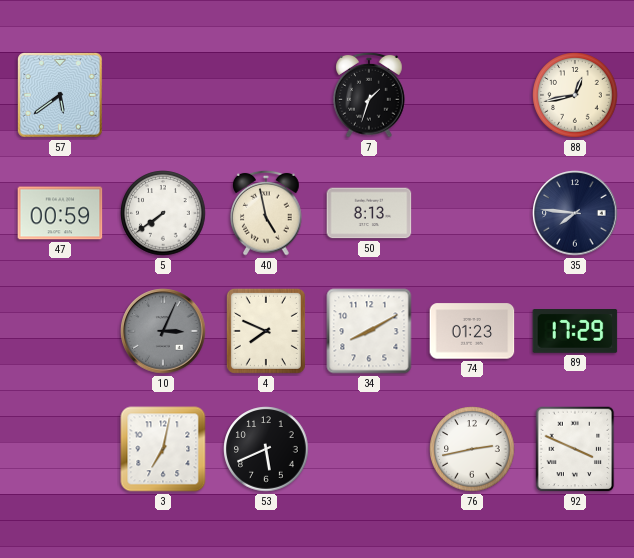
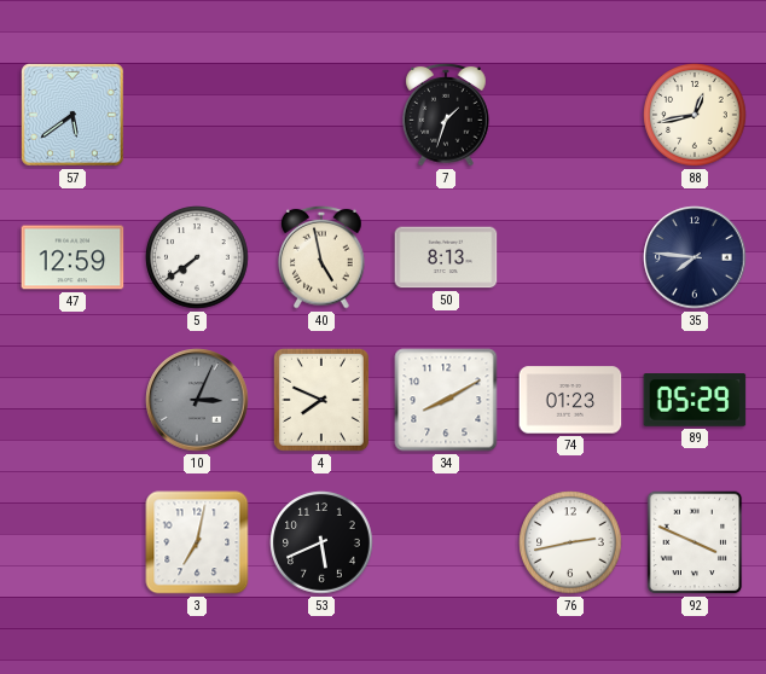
47: 00:59 -> 12:59
89: 17:29 -> 05:29
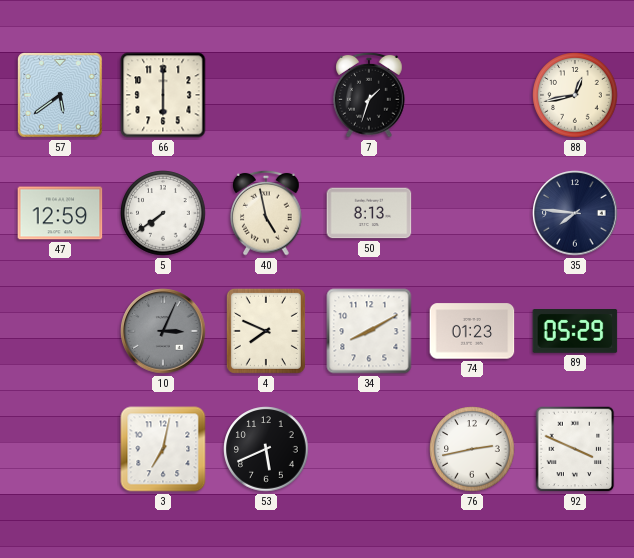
66: none -> 6:00
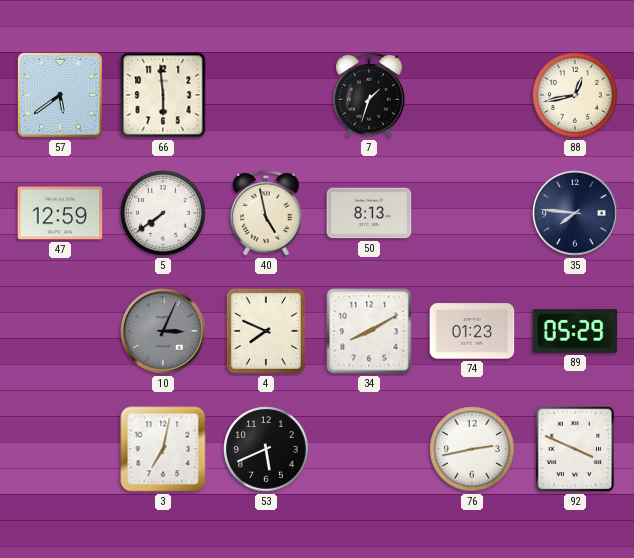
66: 6:00 -> 5:59
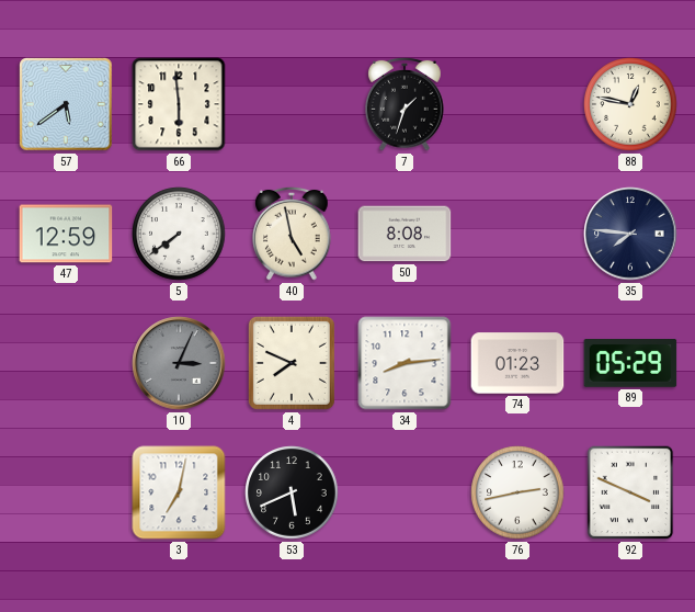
88: 12:43 -> 12:47
50: 8:13 -> 8:08
34: 8:10 -> 8:14
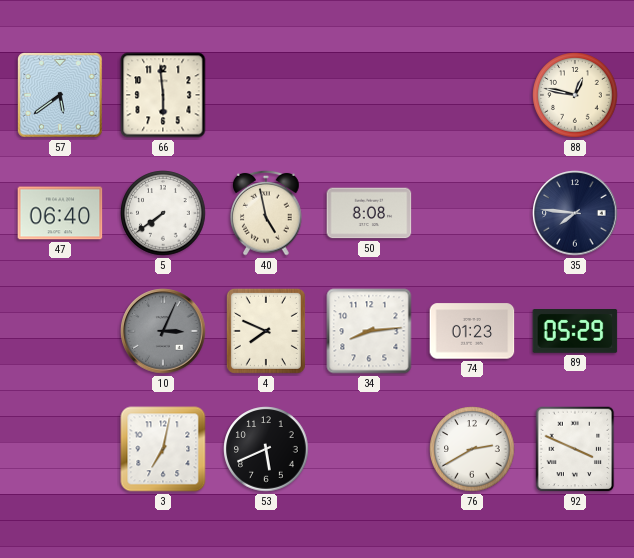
7: 1:33 -> none
47: 12:59 -> 06:40
76: 2:43 -> 2:40
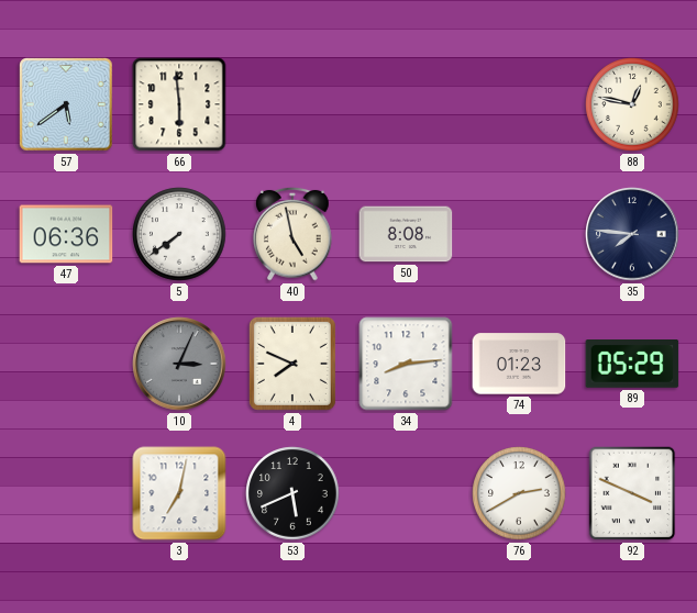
47: 06:40 -> 06:36
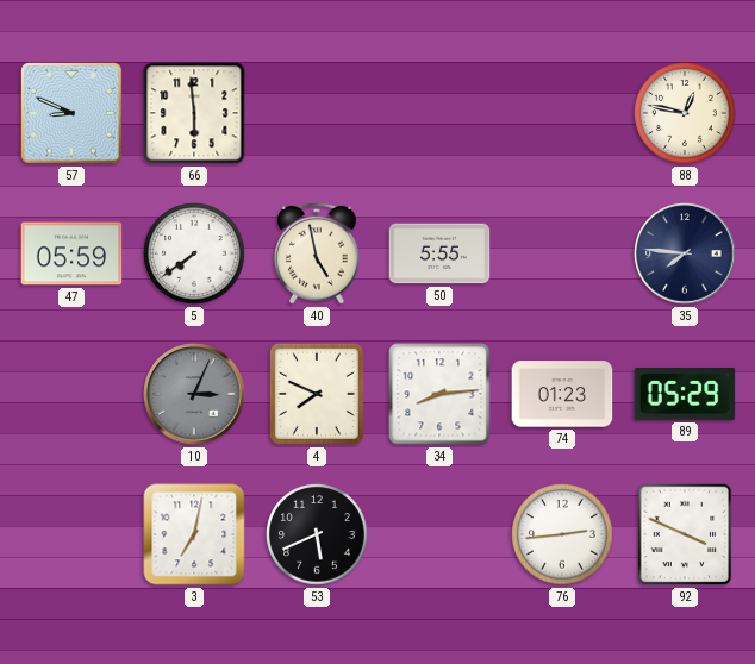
57: 5:39 -> 8:49
47: 06:36 -> 05:59
50: 8:08 -> 5:55
76: 2:40 -> 2:44
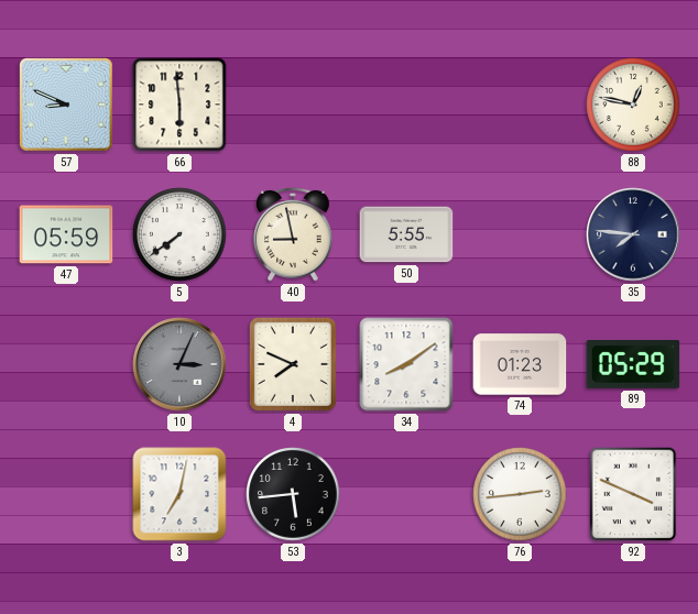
40: 4:58 -> 8:58
34: 8:14 -> 8:09
53: 5:41 -> 5:44
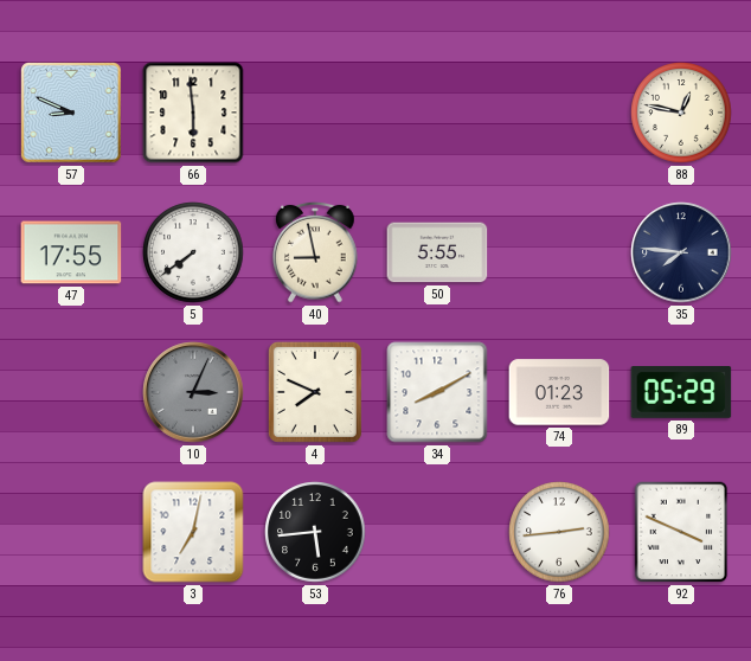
47: 05:59 -> 17:55
34: 8:09 -> 8:10
